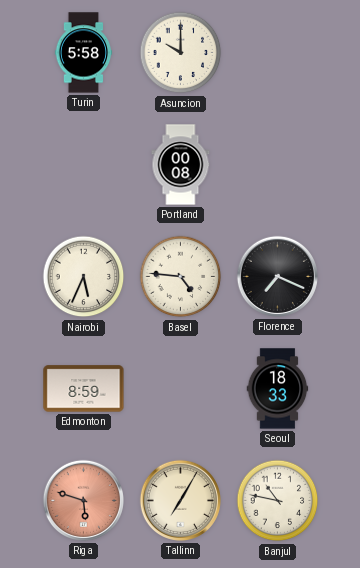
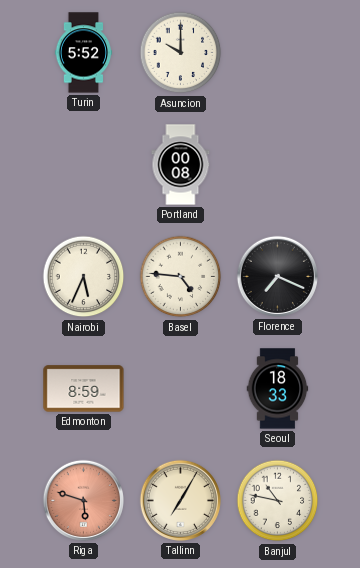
Turin: 5:58 -> 5:52
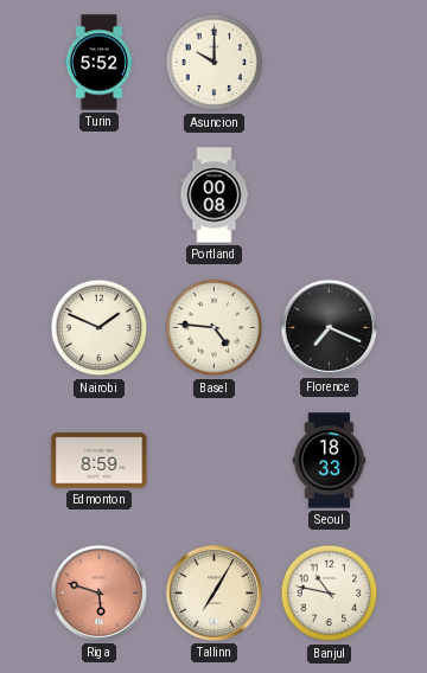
Nairobi: 5:34 -> 1:49
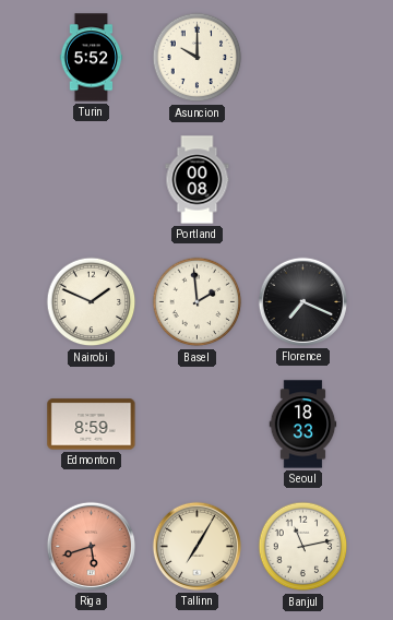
Basel: 4:46 -> 1:59
Riga: 5:48 -> 5:42
Banjul: 10:47 -> 11:13
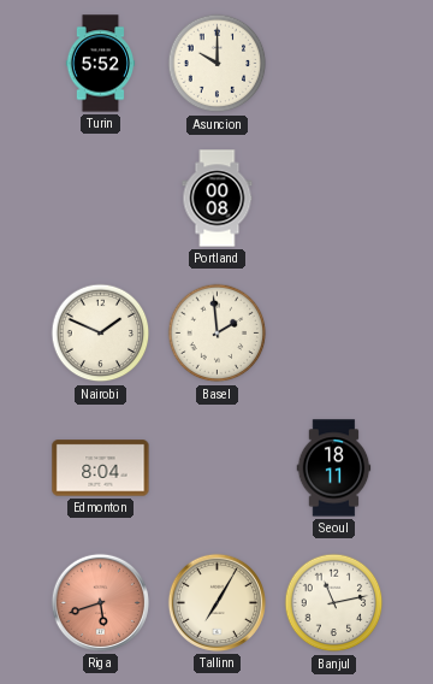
Florence: 7:19 -> none
Edmonton: 8:59 -> 8:04
Seoul: 18:33 -> 18:11
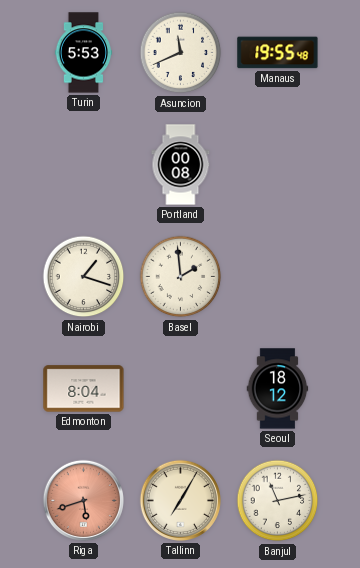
Turin: 5:52 -> 5:53
Asuncion: 10:00 -> 11:41
Manaus: none -> 19:55
Nairobi: 1:49 -> 1:18
Seoul: 18:11 -> 18:12
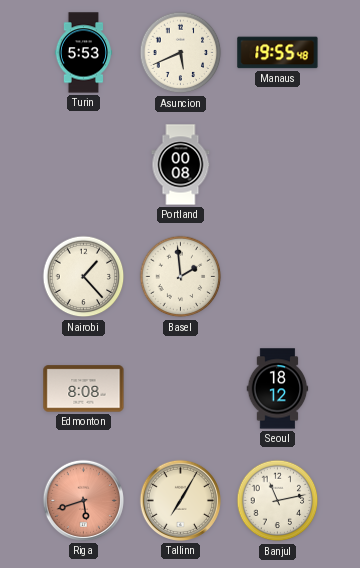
Asuncion: 11:41 -> 5:41
Nairobi: 1:18 -> 1:23
Edmonton: 8:04 -> 8:08
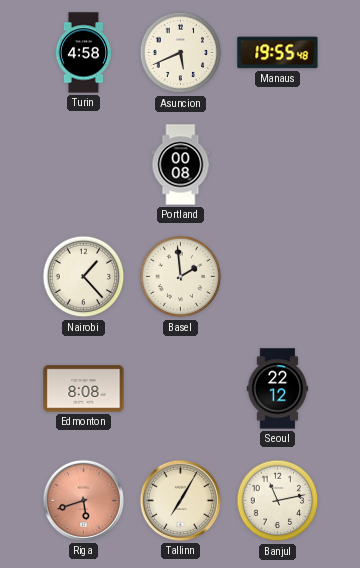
Turin: 5:53 -> 4:58
Seoul: 18:12 -> 22:12
